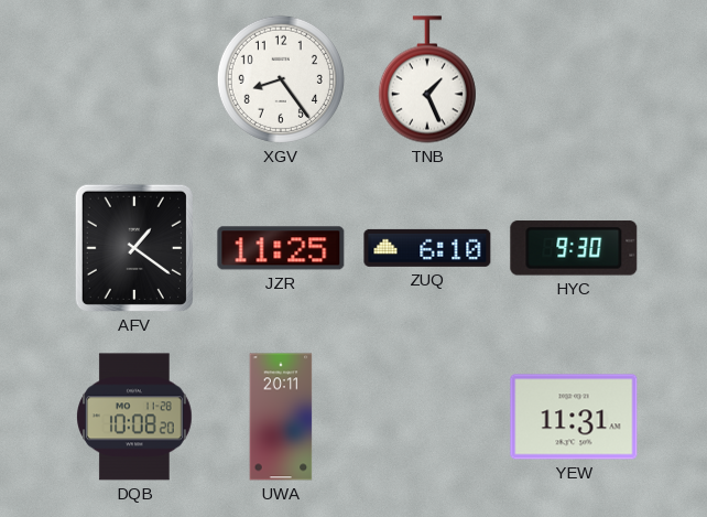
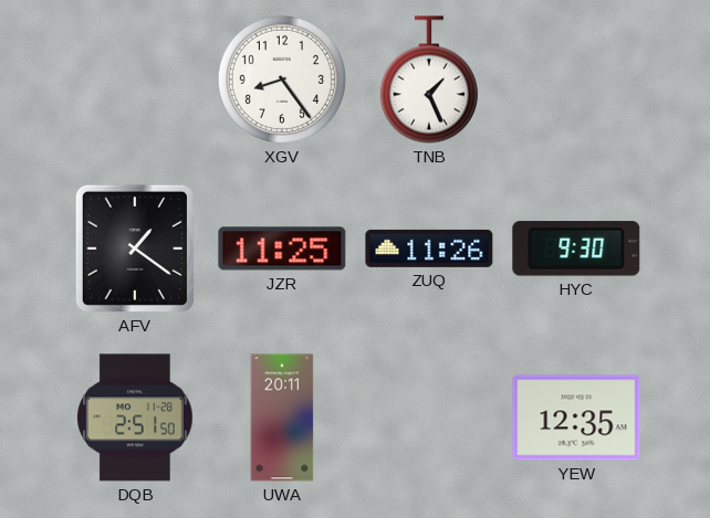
ZUQ: 6:10 -> 11:26
DQB: 10:08 -> 2:51
YEW: 11:31 -> 12:35
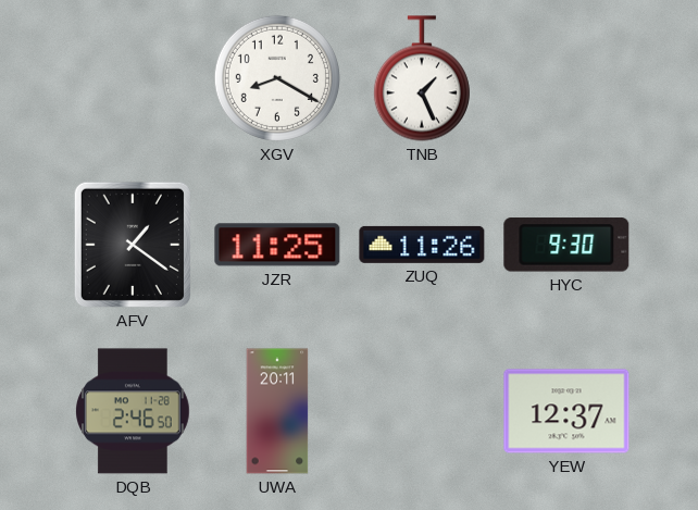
XGV: 8:24 -> 8:20
DQB: 2:51 -> 2:46
YEW: 12:35 -> 12:37
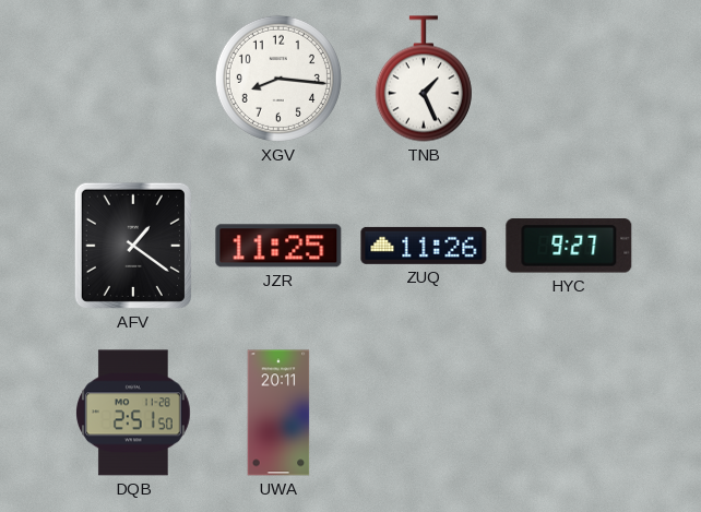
XGV: 8:20 -> 8:16
HYC: 9:30 -> 9:27
DQB: 2:46 -> 2:51
YEW: 12:37 -> none
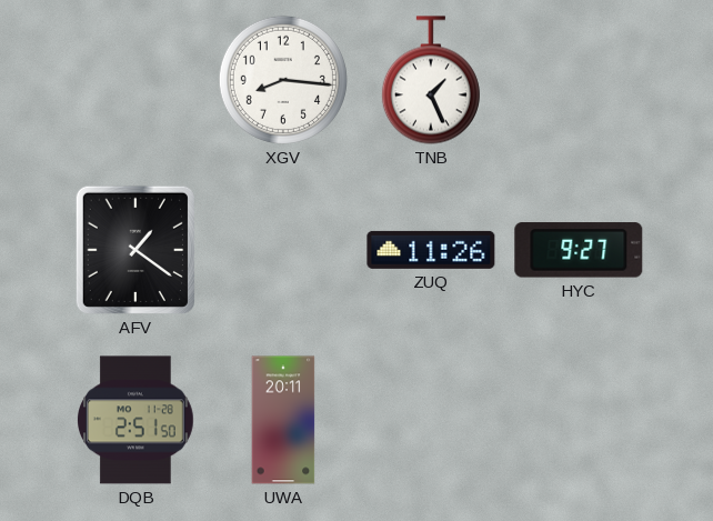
JZR: 11:25 -> none
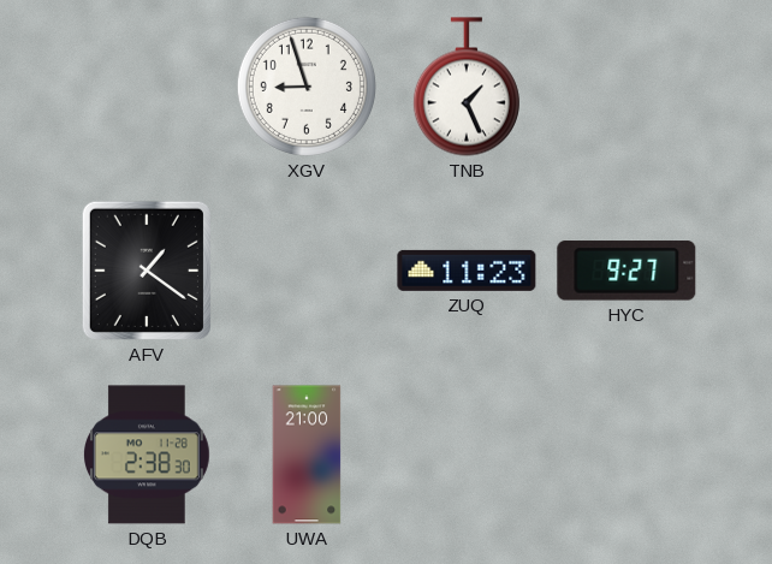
XGV: 8:16 -> 8:57
ZUQ: 11:26 -> 11:23
DQB: 2:51 -> 2:38
UWA: 20:11 -> 21:00
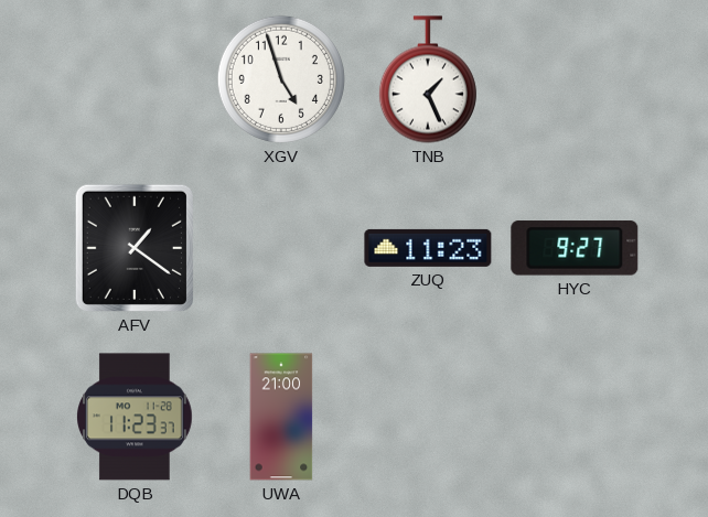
XGV: 8:57 -> 4:57
DQB: 2:38 -> 11:23
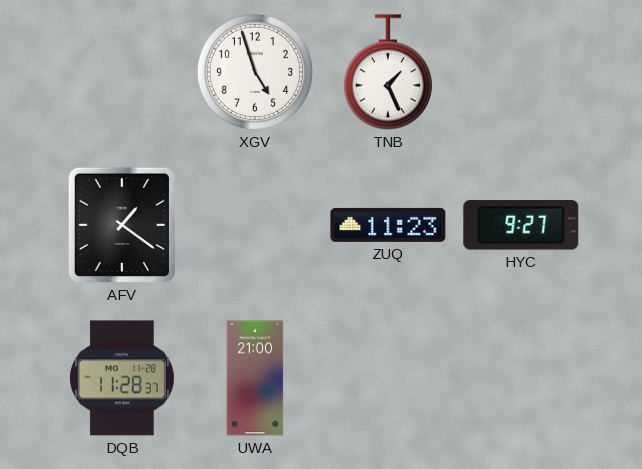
DQB: 11:23 -> 11:28
